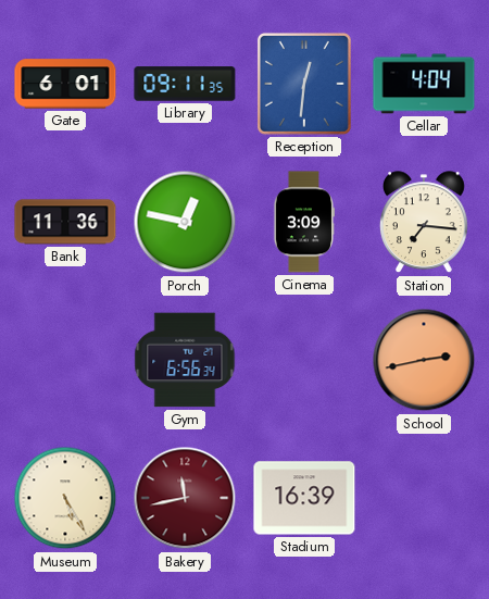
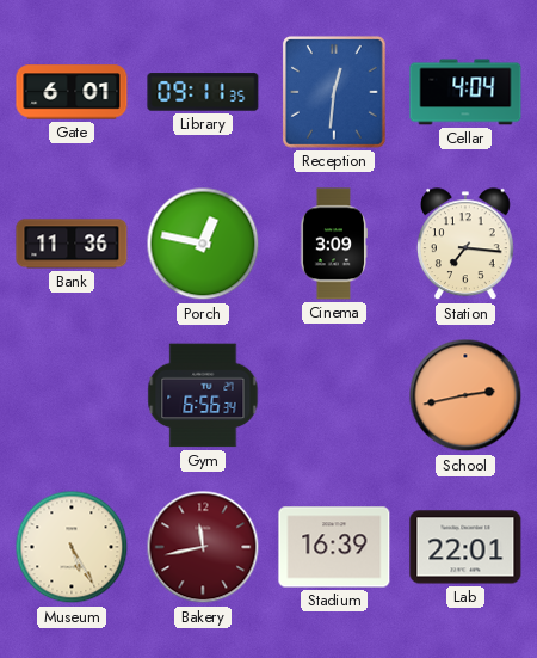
Lab: none -> 22:01
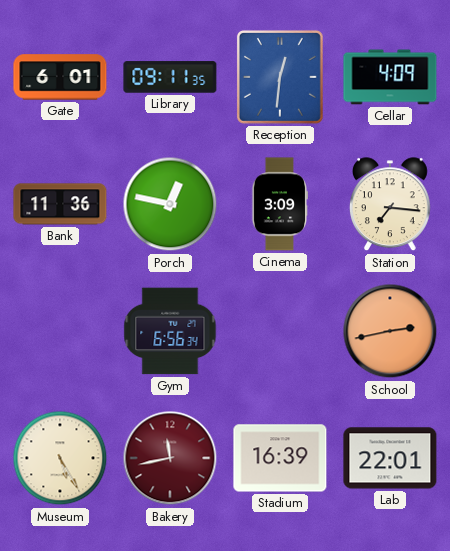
Cellar: 4:04 -> 4:09
